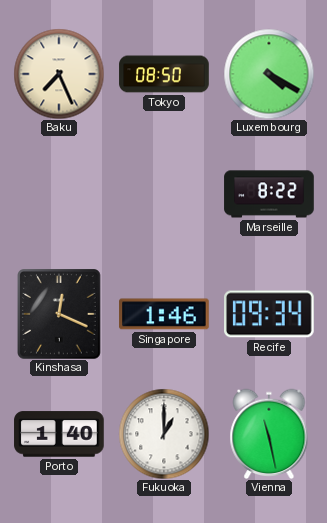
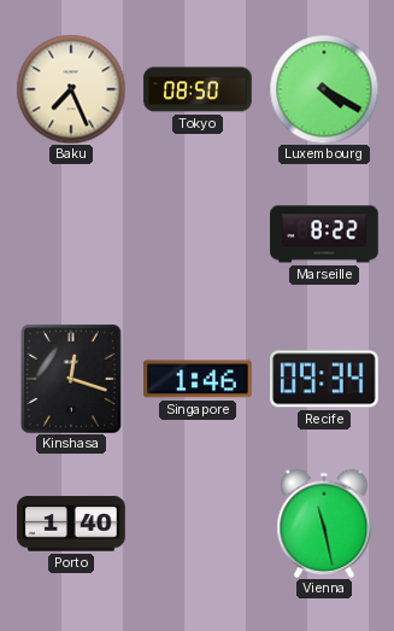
Kinshasa: 12:19 -> 12:18
Fukuoka: 1:00 -> none
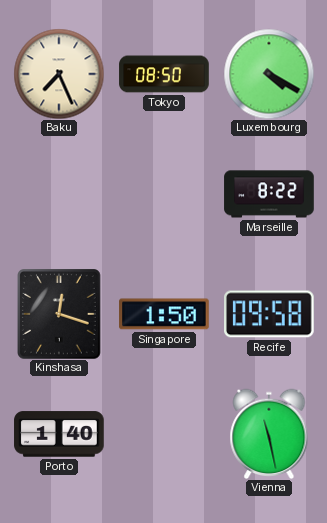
Singapore: 1:46 -> 1:50
Recife: 09:34 -> 09:58
